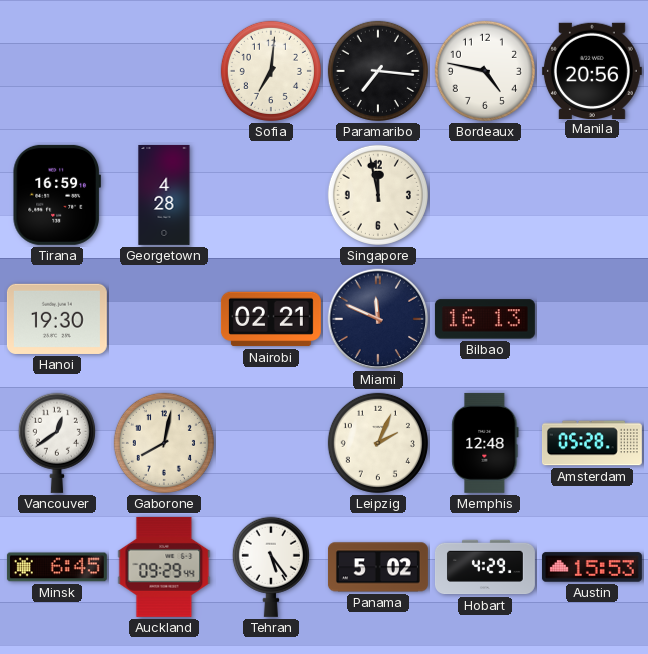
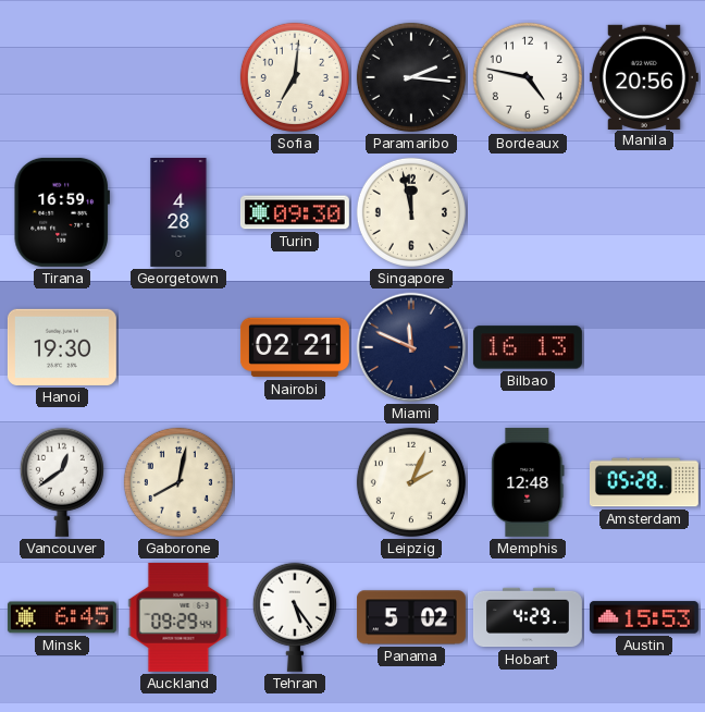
Paramaribo: 7:16 -> 2:16
Turin: none -> 09:30
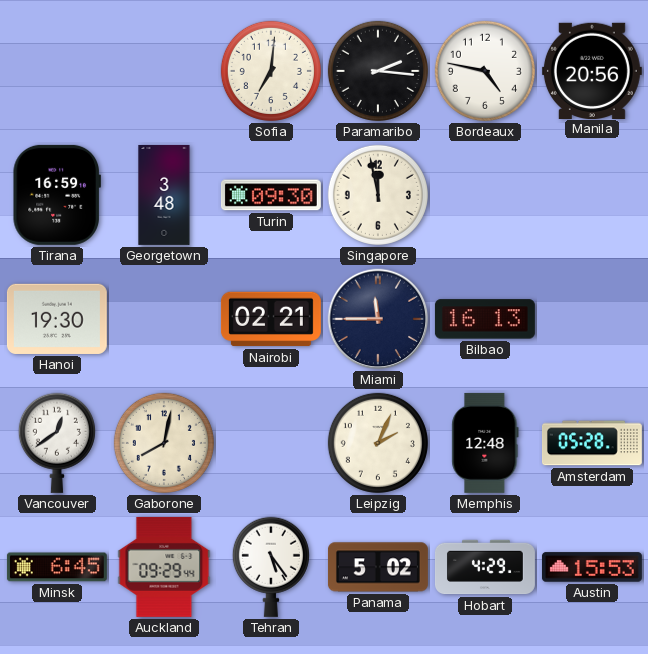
Georgetown: 4:28 -> 3:48
Miami: 11:49 -> 11:45
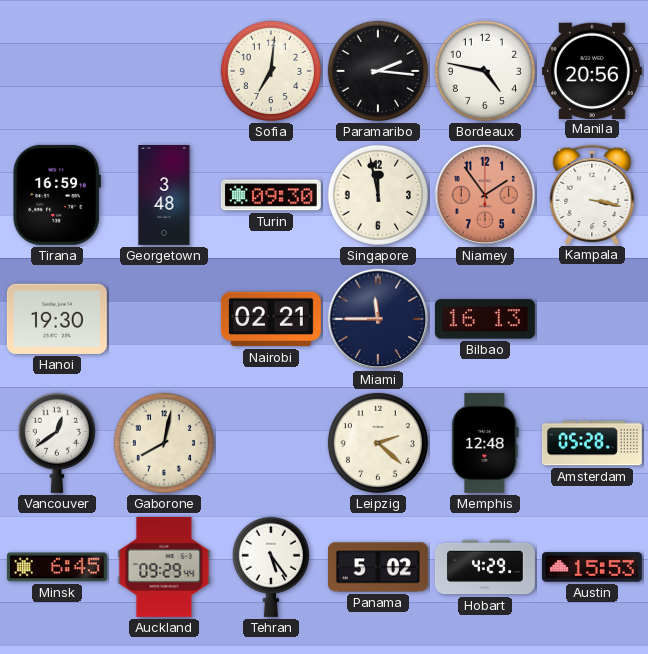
Niamey: none -> 1:54
Kampala: none -> 3:17
Leipzig: 2:04 -> 2:22
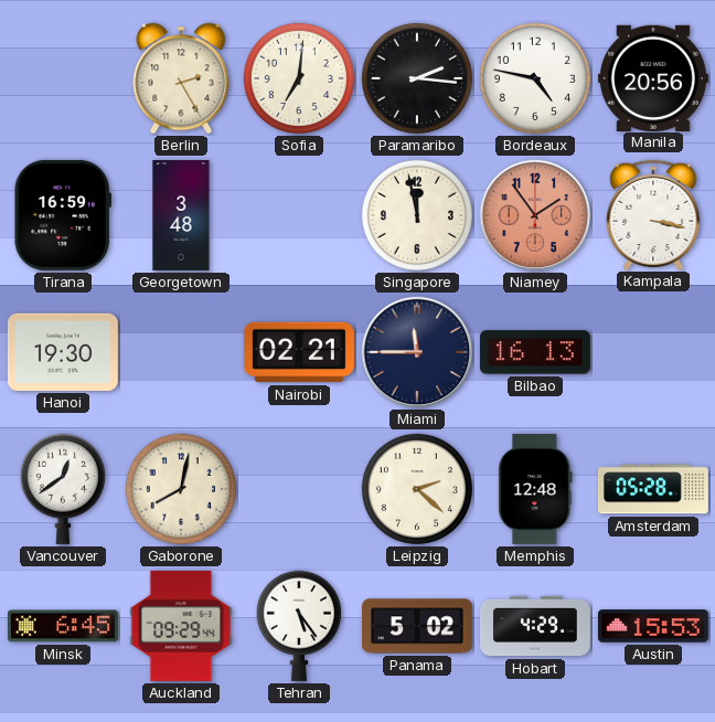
Berlin: none -> 2:25
Turin: 09:30 -> none
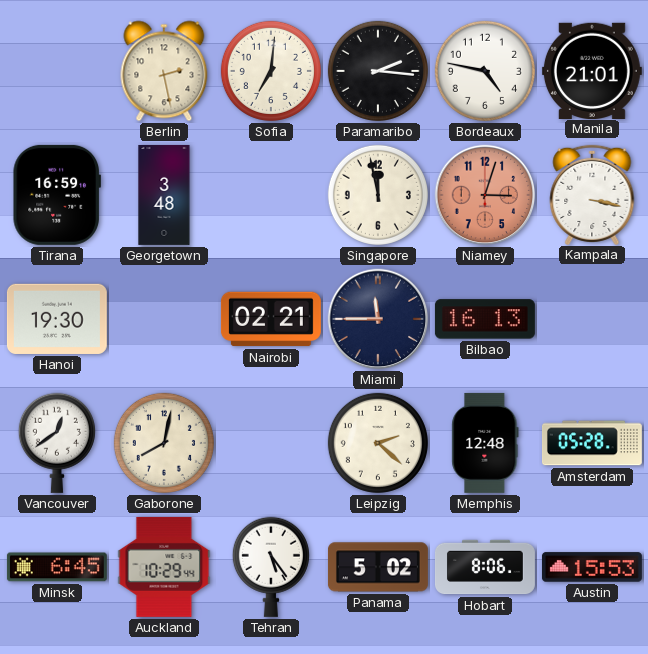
Berlin: 2:25 -> 2:28
Manila: 20:56 -> 21:01
Niamey: 1:54 -> 3:03
Auckland: 09:29 -> 10:29
Hobart: 4:29 -> 8:06
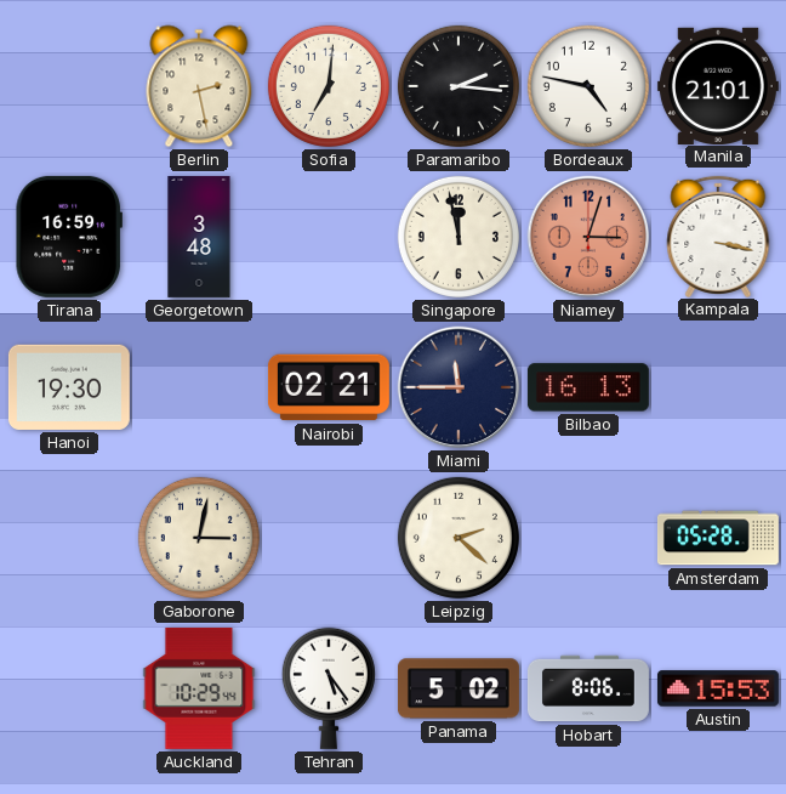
Vancouver: 12:39 -> none
Gaborone: 8:02 -> 3:02
Memphis: 12:48 -> none
Minsk: 6:45 -> none
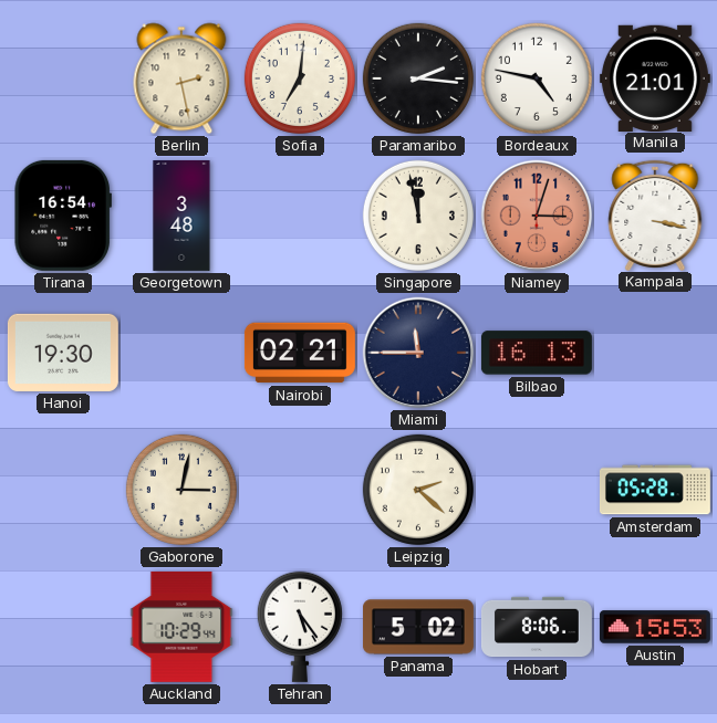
Tirana: 16:59 -> 16:54
